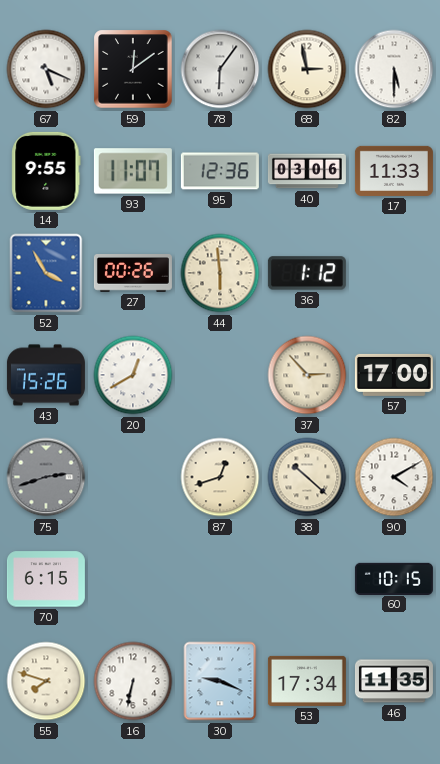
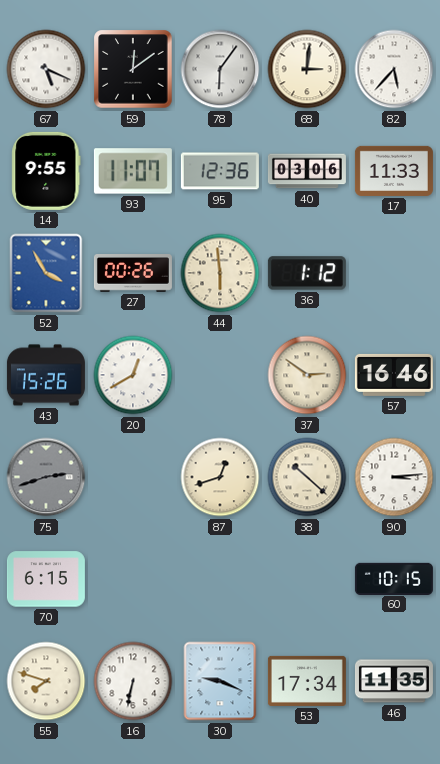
68: 2:58 -> 3:01
82: 5:30 -> 5:37
37: 2:53 -> 2:51
57: 17:00 -> 16:46
90: 4:10 -> 3:14
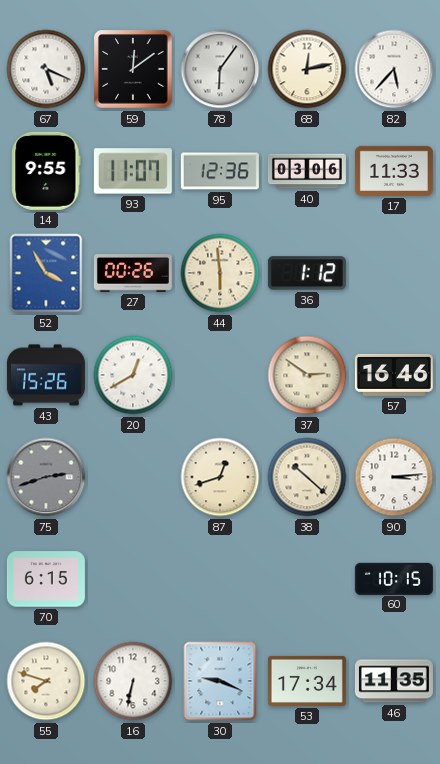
68: 3:01 -> 12:13
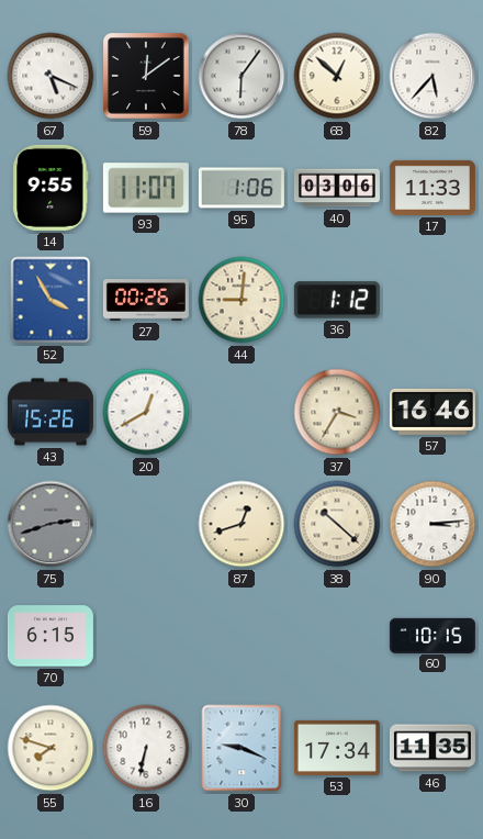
68: 12:13 -> 12:52
95: 12:36 -> 1:06
44: 5:59 -> 9:01
37: 2:51 -> 3:35
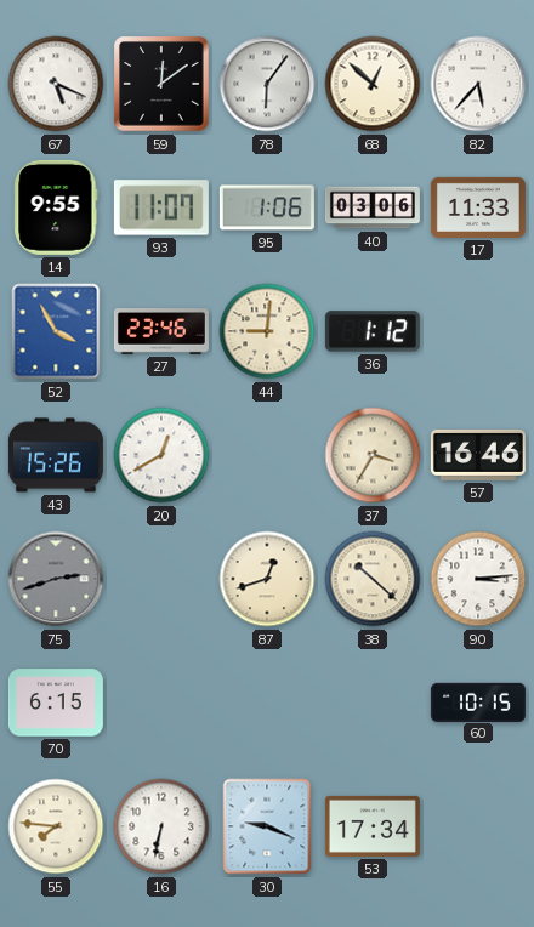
27: 00:26 -> 23:46
55: 7:48 -> 7:46
46: 11:35 -> none
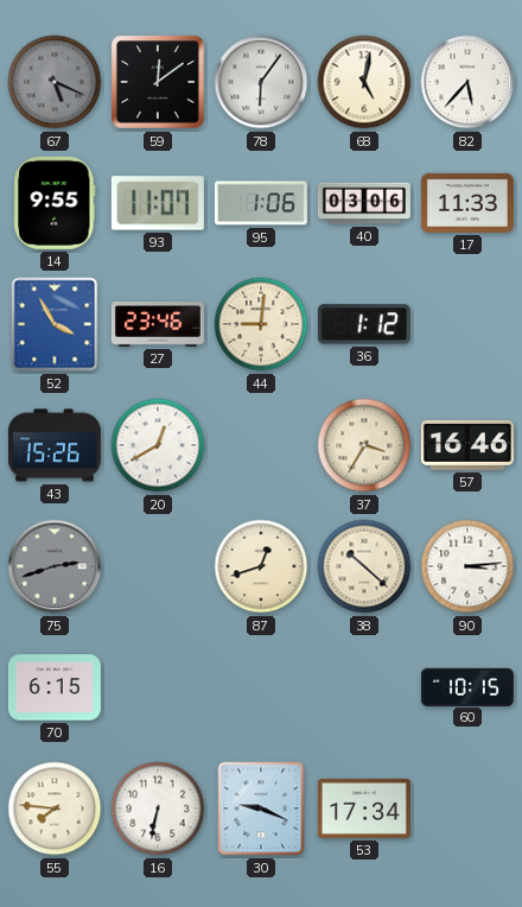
67 dial: white -> grey
68: 12:52 -> 5:02
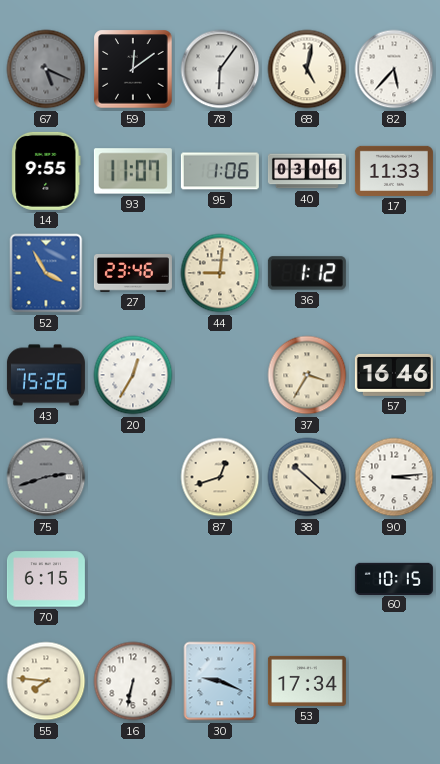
20: 12:40 -> 12:35
